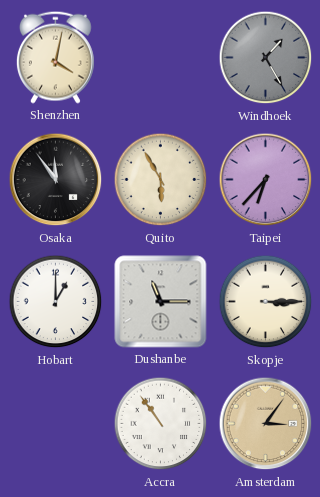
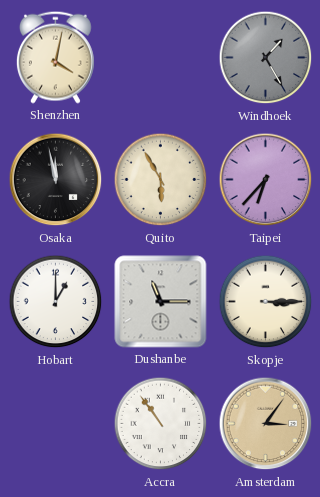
Osaka: 11:54 -> 11:58
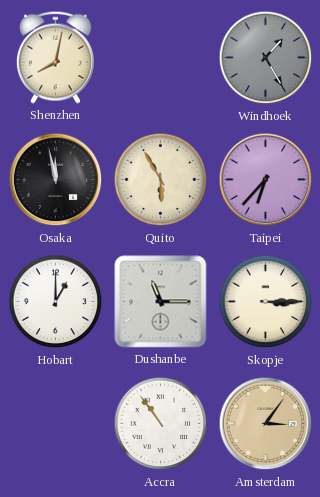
Shenzhen: 4:02 -> 8:02
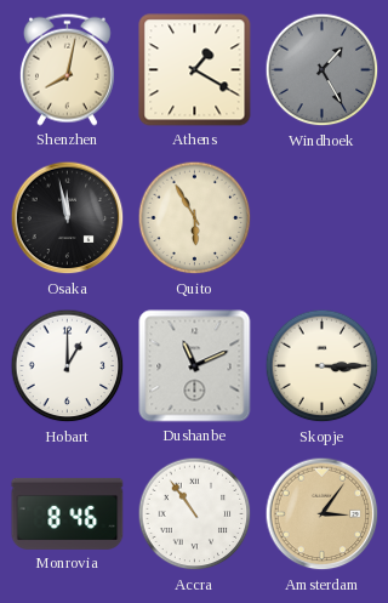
Athens: none -> 1:20
Taipei: 6:37 -> none
Dushanbe: 11:15 -> 11:11
Monrovia: none -> 8:46
